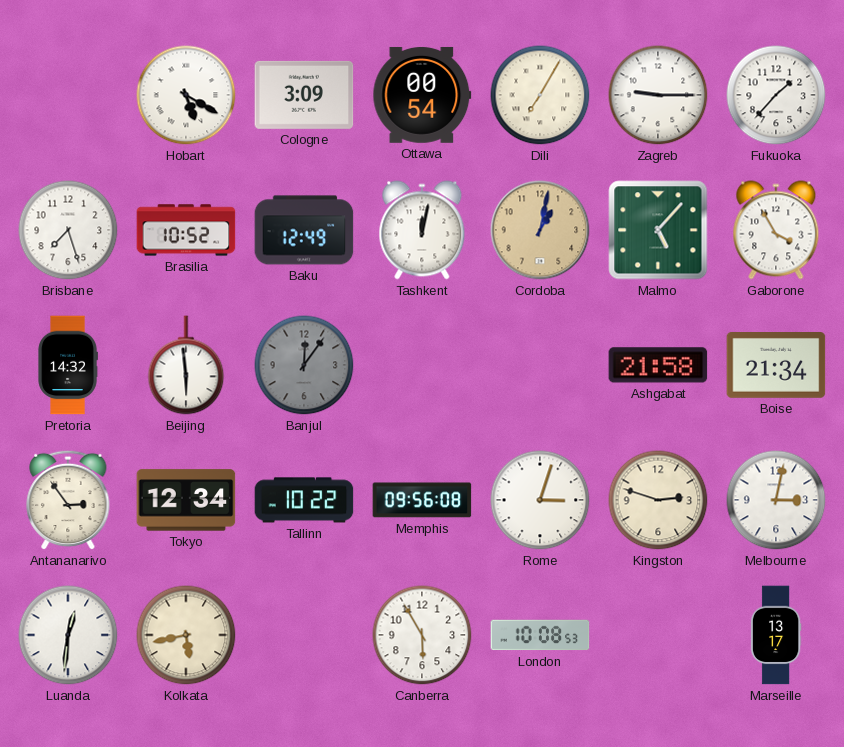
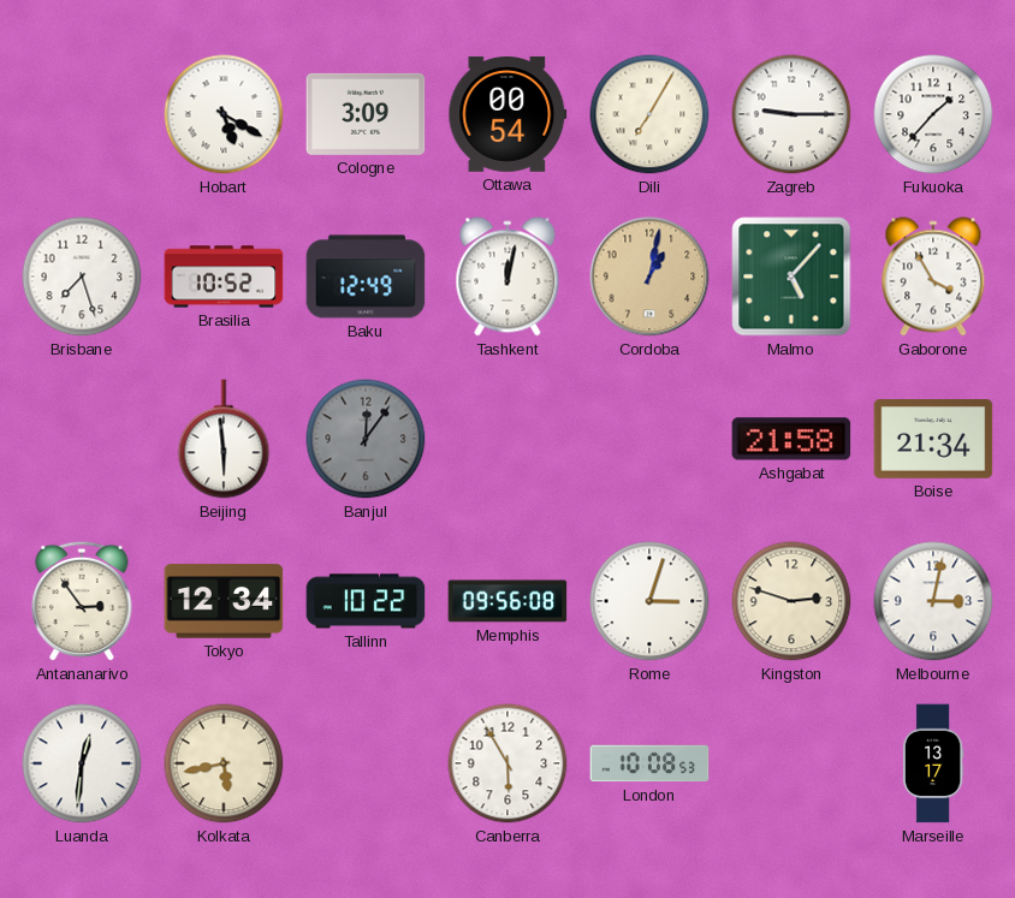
Pretoria: 14:32 -> none
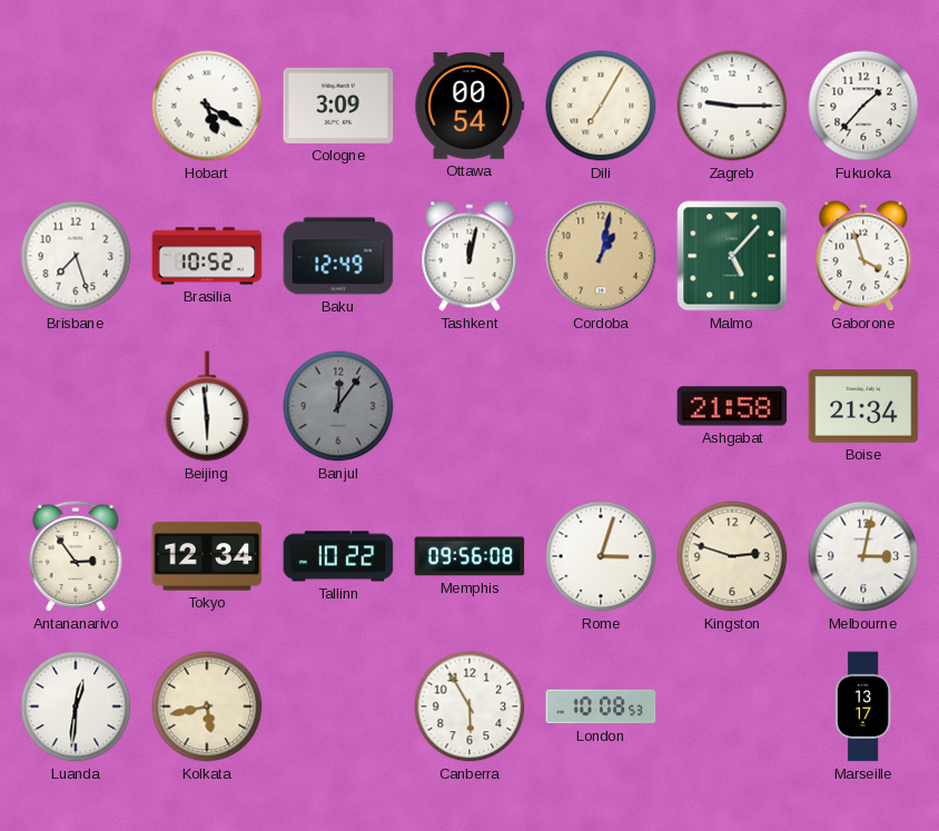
Gaborone: 3:55 -> 3:57
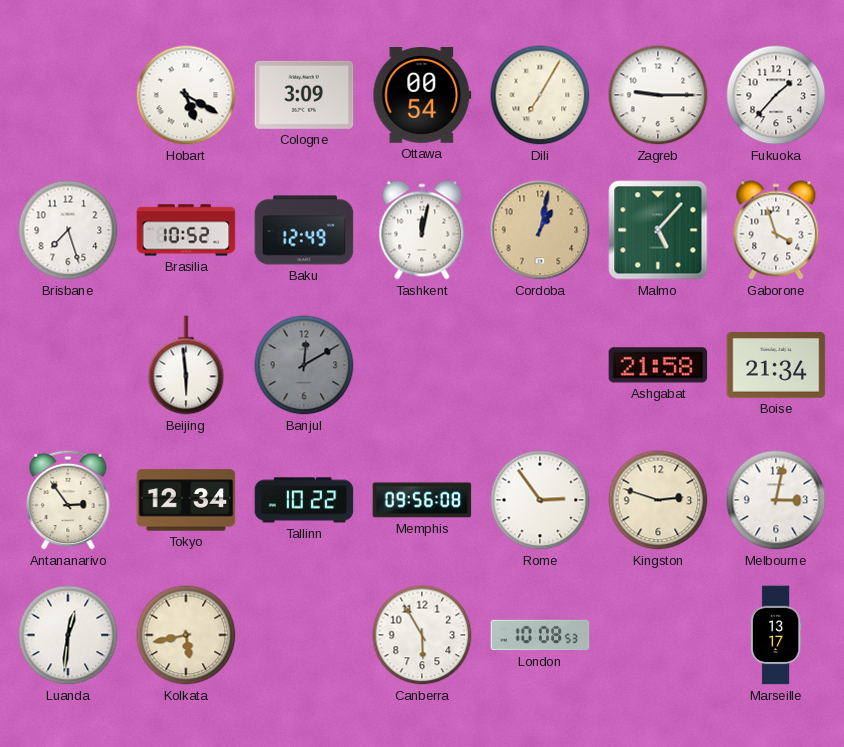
Banjul: 12:06 -> 12:10
Rome: 3:03 -> 2:54
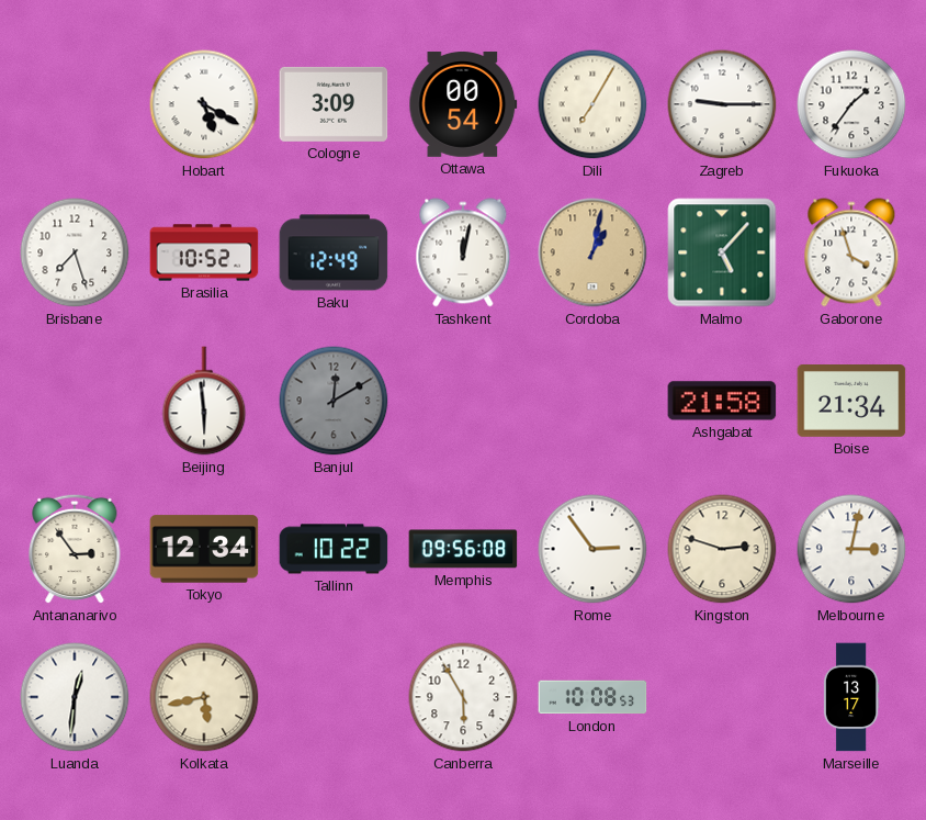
Fukuoka: 1:37 -> 1:36
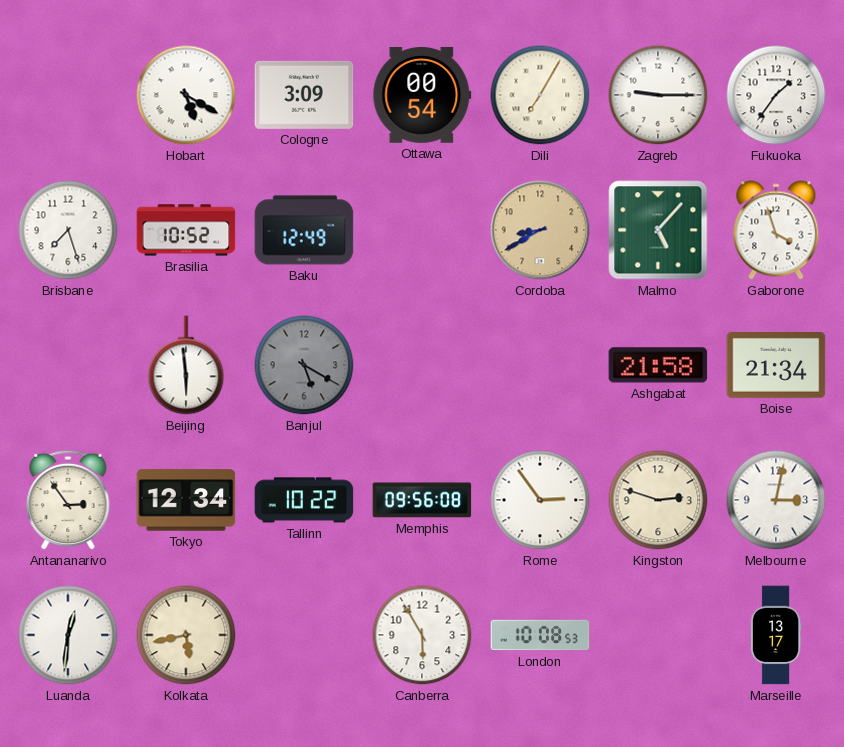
Tashkent: 12:02 -> none
Cordoba: 1:02 -> 8:40
Banjul: 12:10 -> 5:20
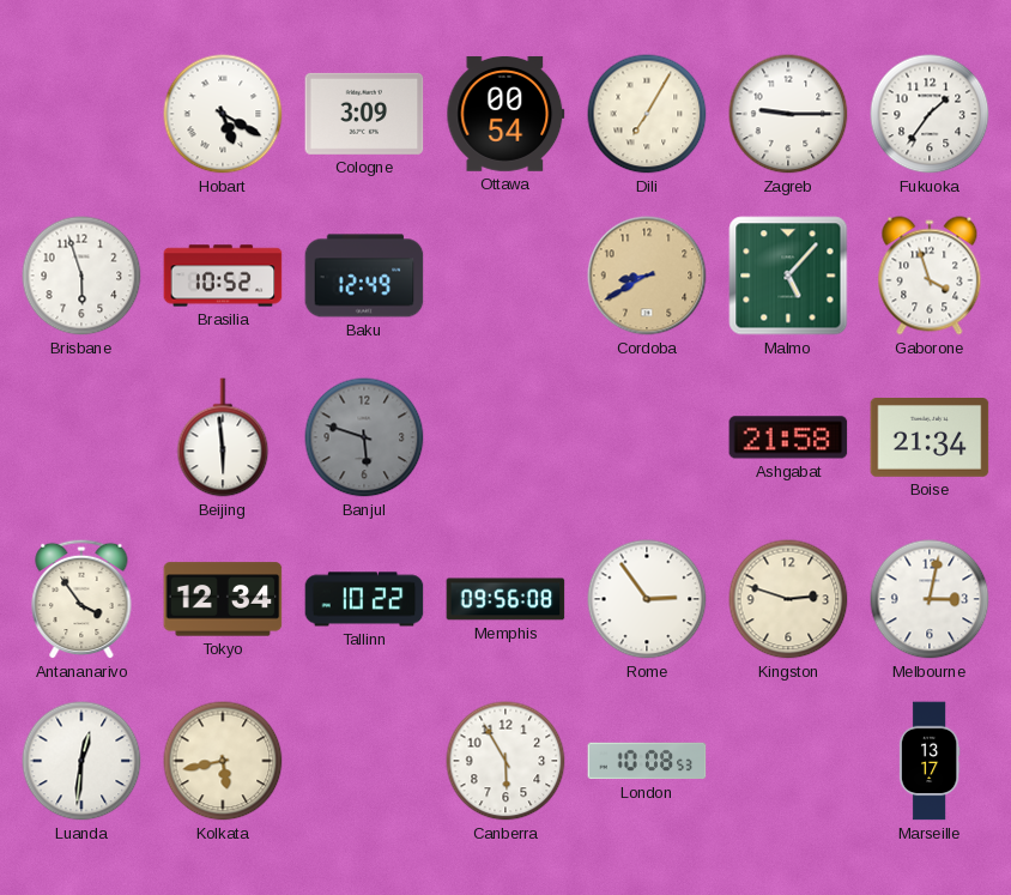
Brisbane: 7:27 -> 5:57
Banjul: 5:20 -> 5:48
Antananarivo: 2:54 -> 3:54
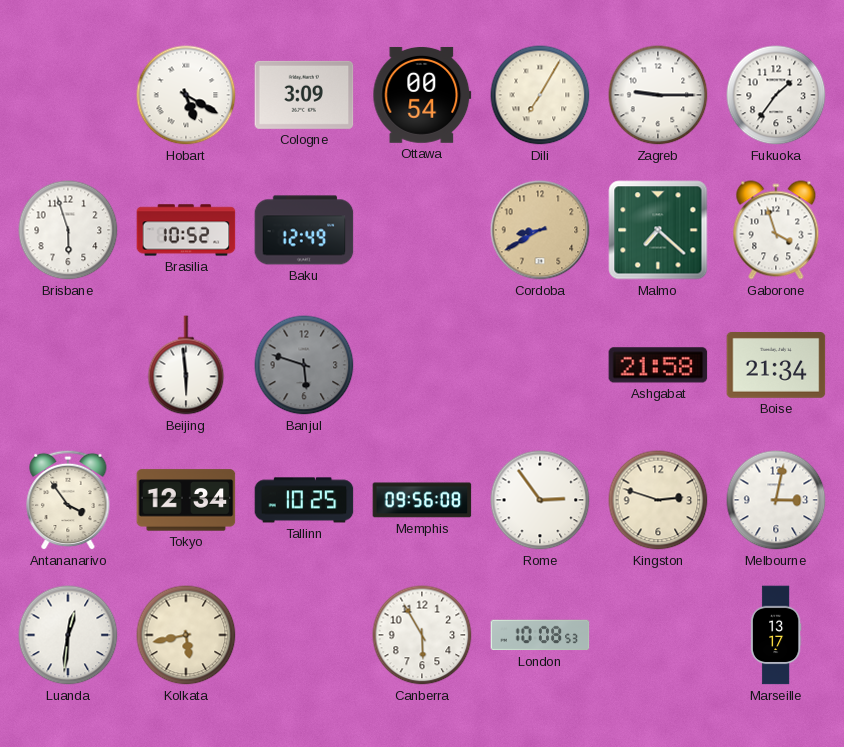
Malmo: 5:07 -> 7:22
Tallinn: 10:22 -> 10:25
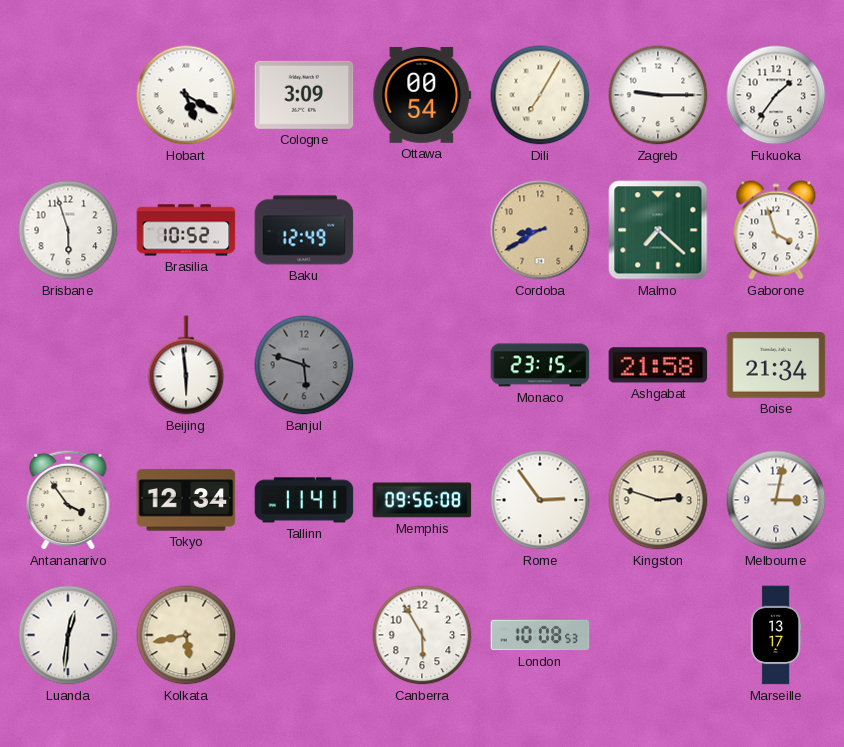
Monaco: none -> 23:15
Tallinn: 10:25 -> 11:41
